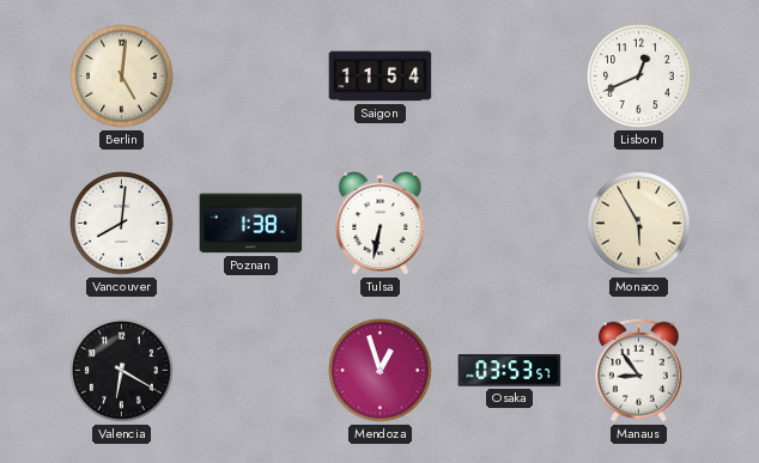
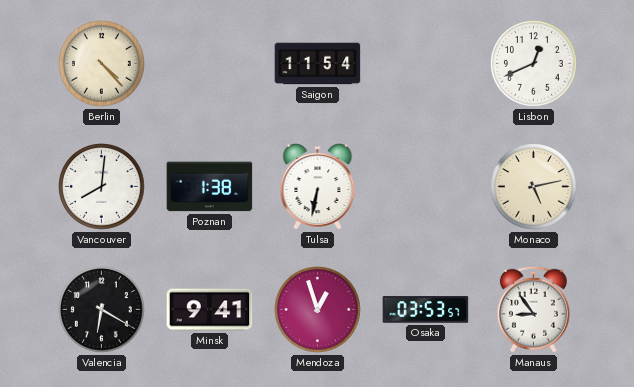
Berlin: 5:01 -> 4:23
Monaco: 5:55 -> 5:13
Minsk: none -> 9:41
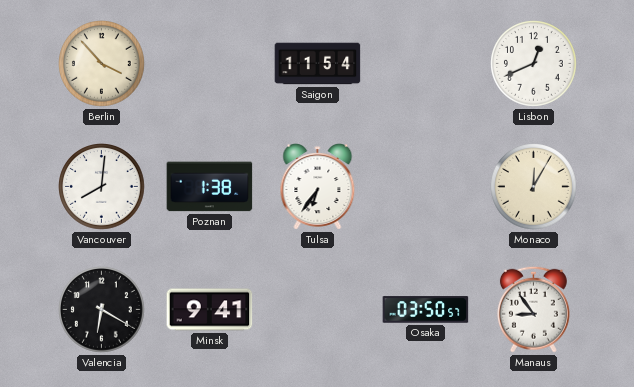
Berlin: 4:23 -> 3:53
Tulsa: 6:32 -> 6:36
Monaco: 5:13 -> 12:05
Mendoza: 12:57 -> none
Osaka: 03:53 -> 03:50
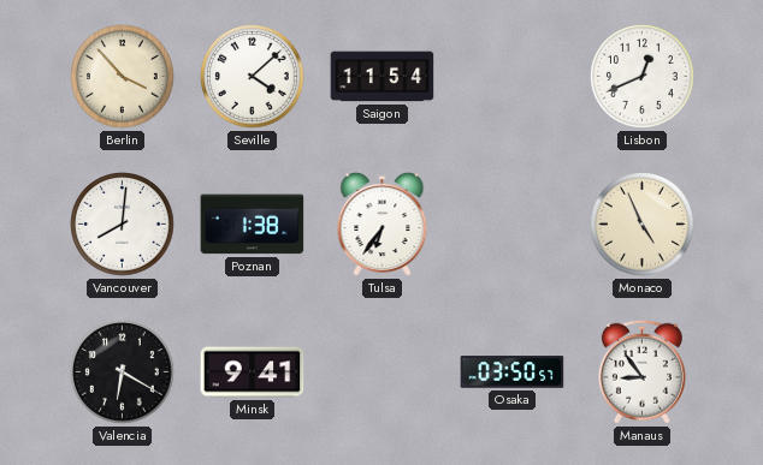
Seville: none -> 4:08
Monaco: 12:05 -> 4:56
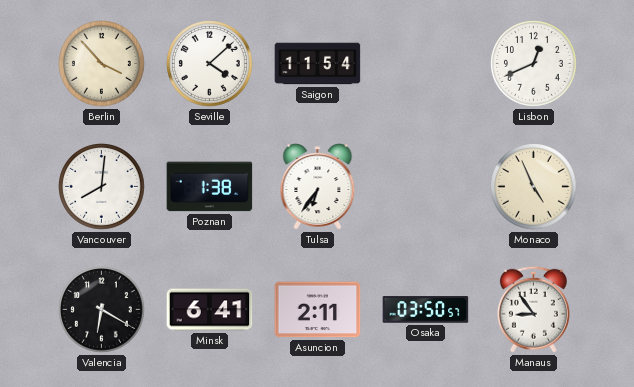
Minsk: 9:41 -> 6:41
Asuncion: none -> 2:11
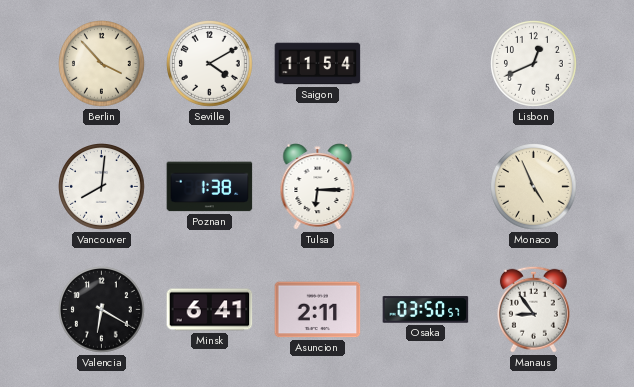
Seville: 4:08 -> 4:10
Tulsa: 6:36 -> 6:15
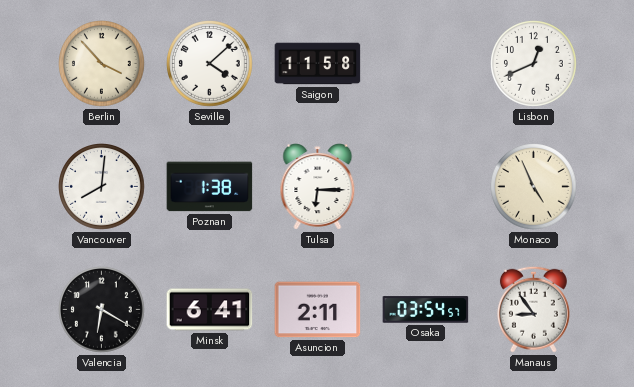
Seville: 4:10 -> 4:08
Saigon: 11:54 -> 11:58
Osaka: 03:50 -> 03:54
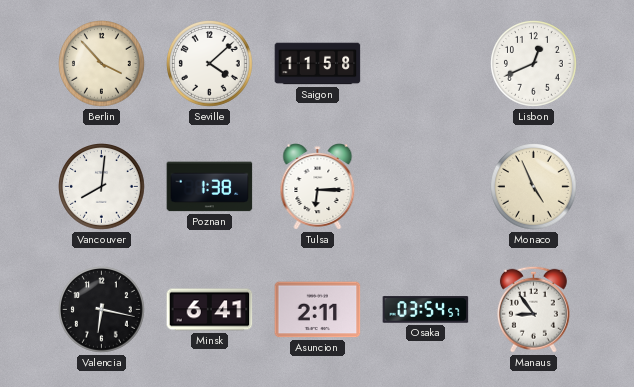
Valencia: 6:20 -> 6:17
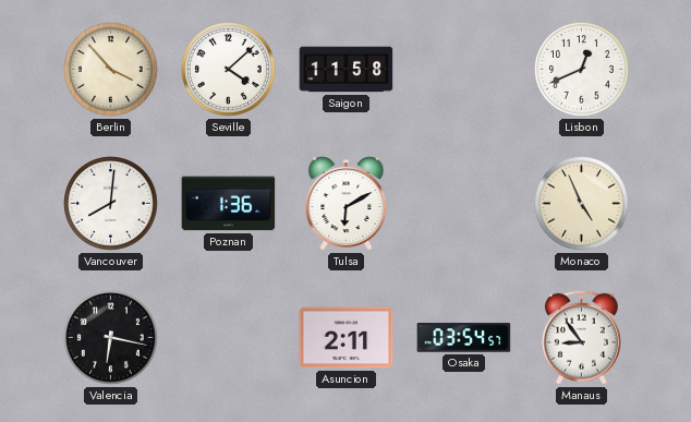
Poznan: 1:38 -> 1:36
Tulsa: 6:15 -> 6:10
Minsk: 6:41 -> none
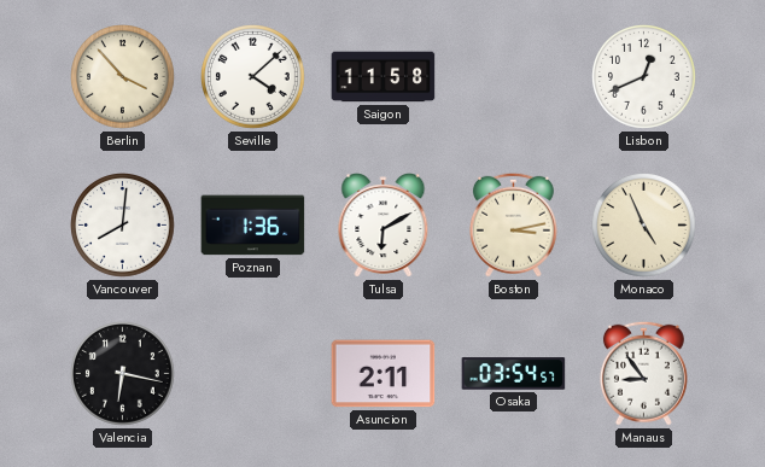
Boston: none -> 3:13
